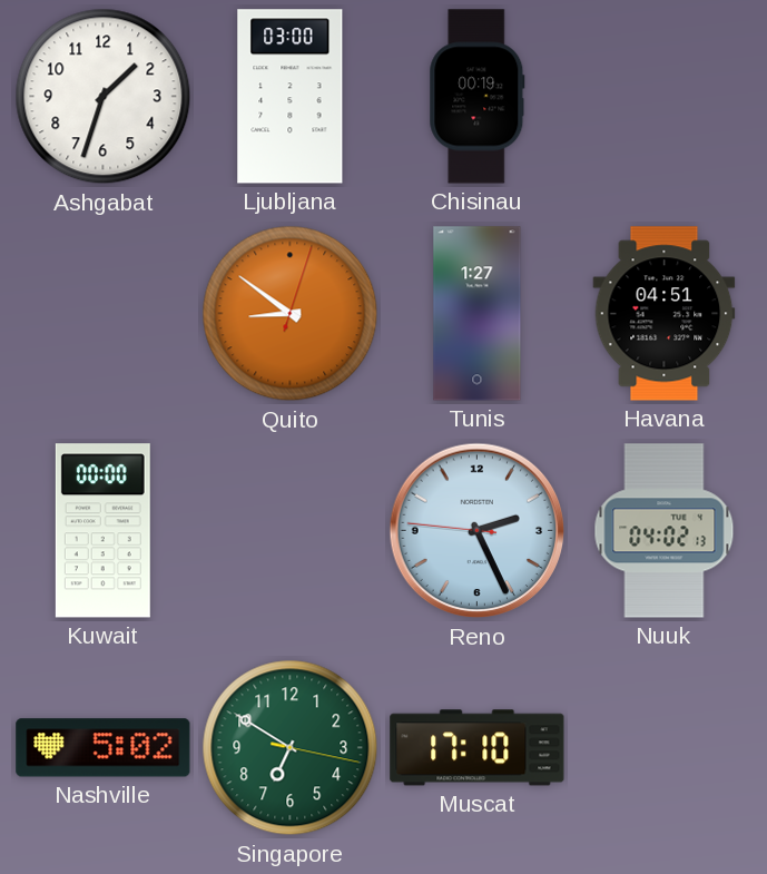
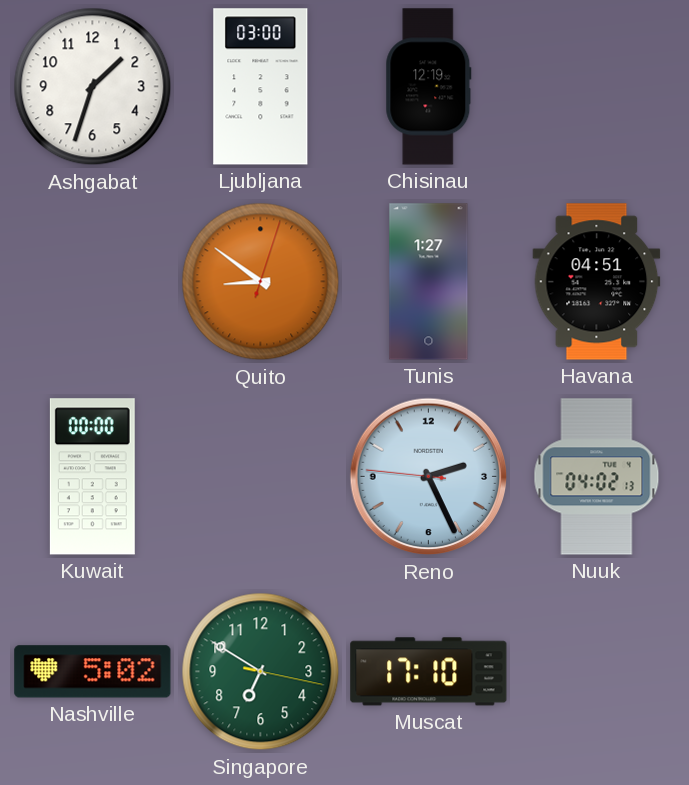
Chisinau: 00:19 -> 12:19
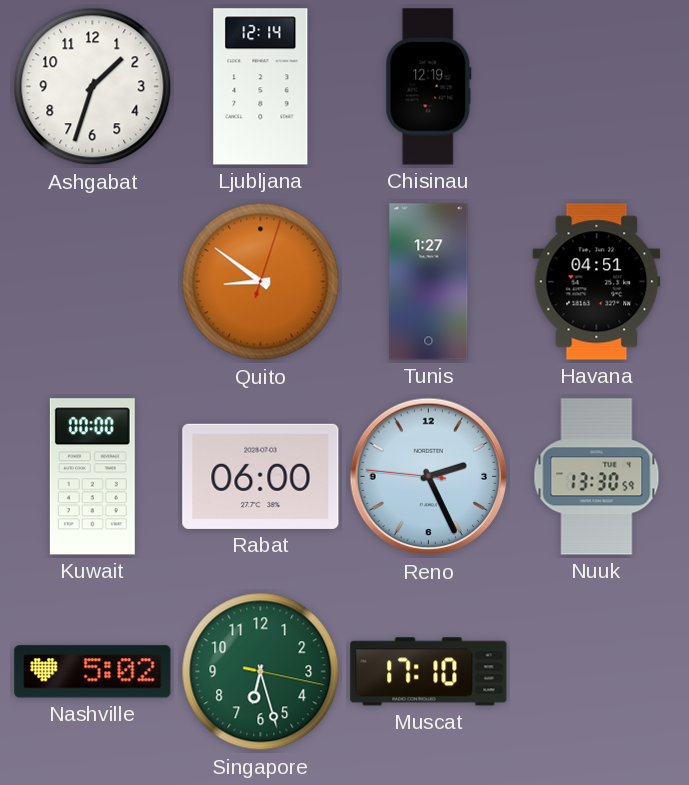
Ljubljana: 03:00 -> 12:14
Rabat: none -> 06:00
Nuuk: 04:02 -> 13:30
Singapore: 6:50 -> 6:27
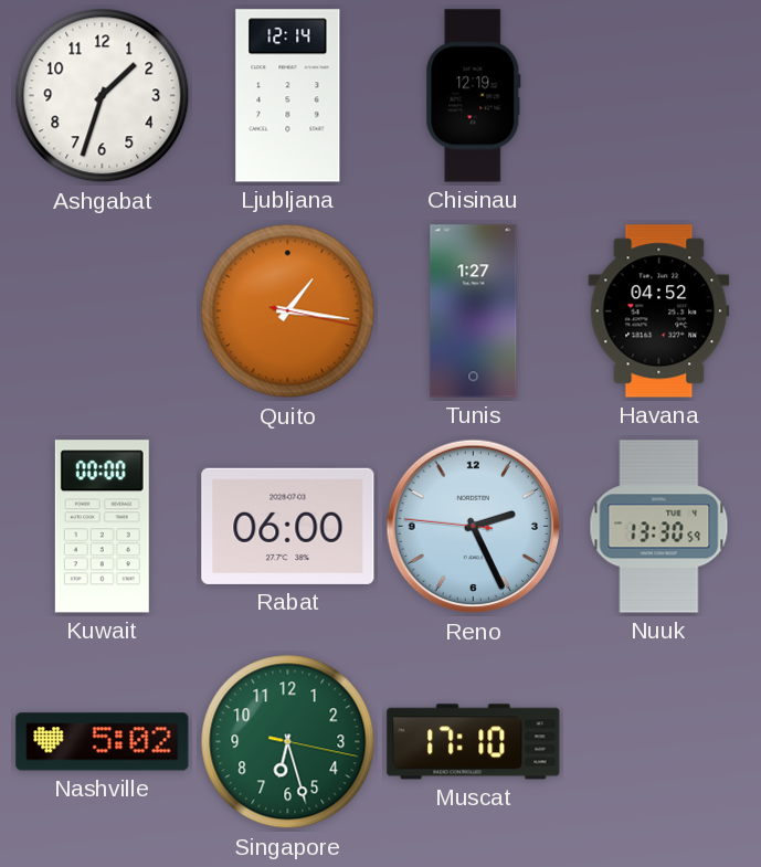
Quito: 8:51 -> 1:16
Havana: 04:51 -> 04:52
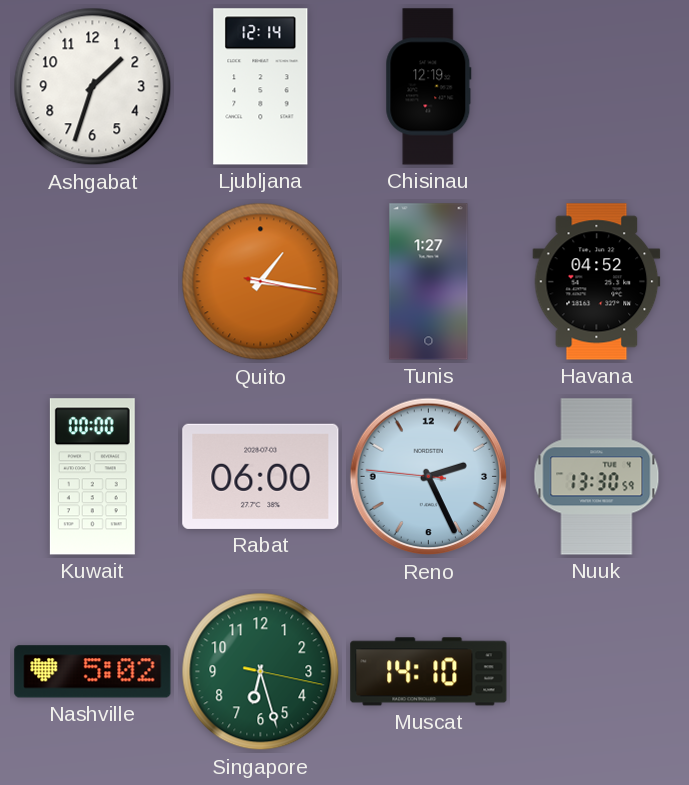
Muscat: 17:10 -> 14:10
